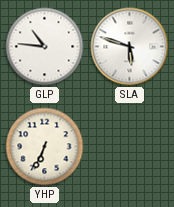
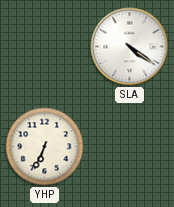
GLP: 10:46 -> none
SLA: 5:48 -> 4:21
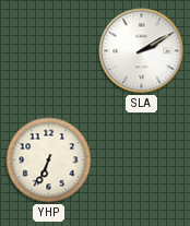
SLA: 4:21 -> 2:10
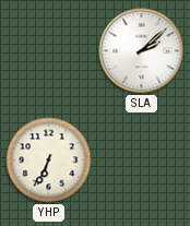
SLA: 2:10 -> 2:08
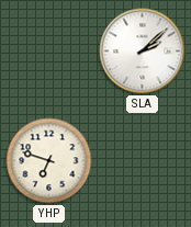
YHP: 6:34 -> 6:48
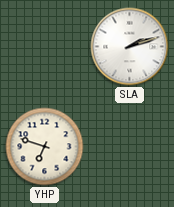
SLA: 2:08 -> 2:12
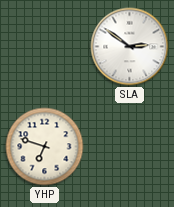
SLA: 2:12 -> 2:51
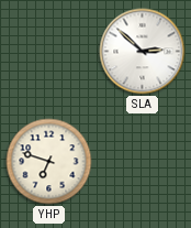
SLA: 2:51 -> 2:52
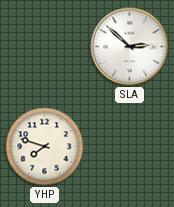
YHP: 6:48 -> 7:48
